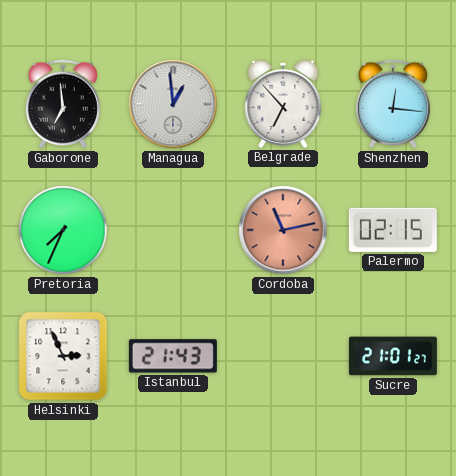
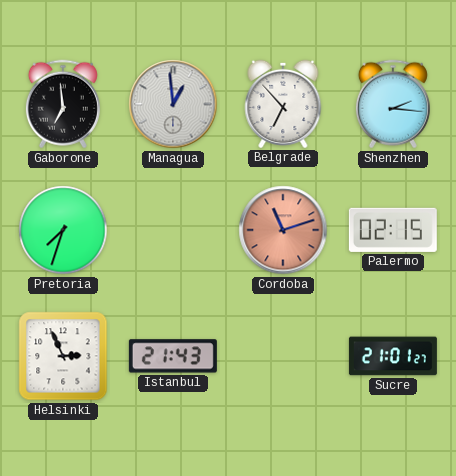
Shenzhen: 12:16 -> 2:16
Pretoria: 7:34 -> 7:33
Cordoba: 11:13 -> 11:12
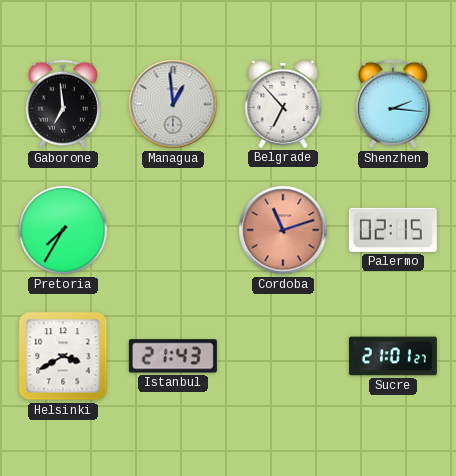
Pretoria: 7:33 -> 7:35
Helsinki: 2:56 -> 3:40
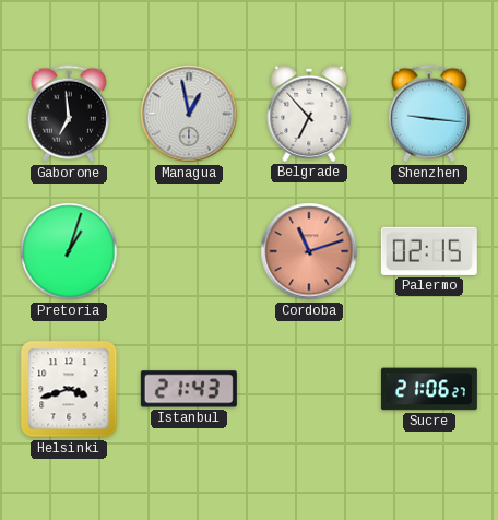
Managua: 12:59 -> 12:58
Shenzhen: 2:16 -> 9:16
Pretoria: 7:35 -> 1:03
Helsinki: 3:40 -> 3:42
Sucre: 21:01 -> 21:06
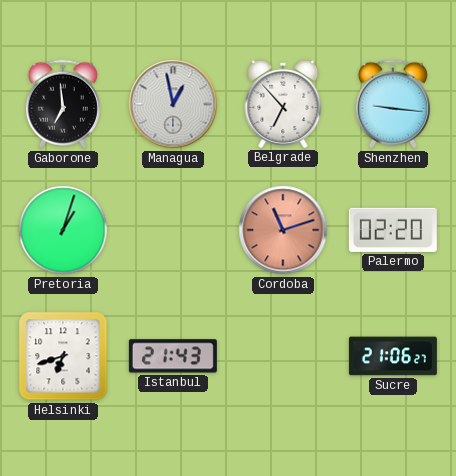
Palermo: 02:15 -> 02:20
Helsinki: 3:42 -> 6:42
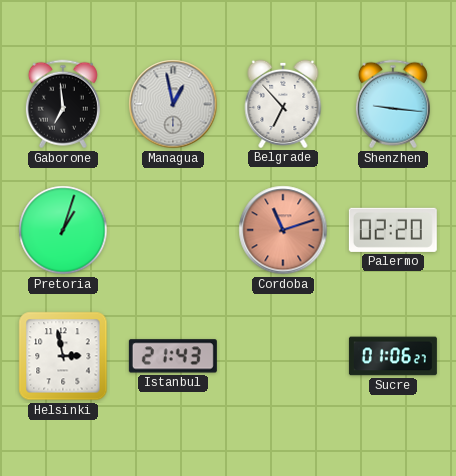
Helsinki: 6:42 -> 2:58
Sucre: 21:06 -> 01:06
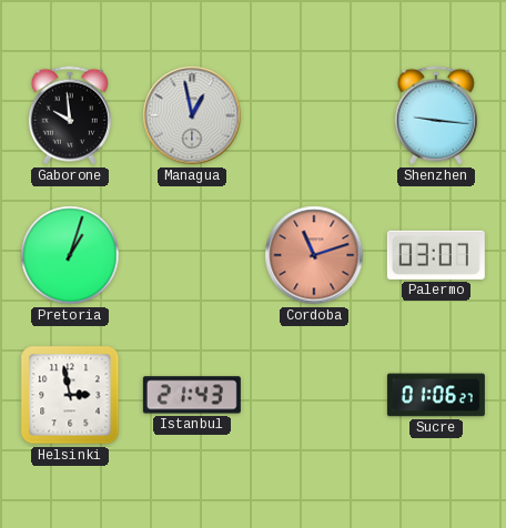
Gaborone: 6:59 -> 9:59
Belgrade: 6:53 -> none
Palermo: 02:20 -> 03:07
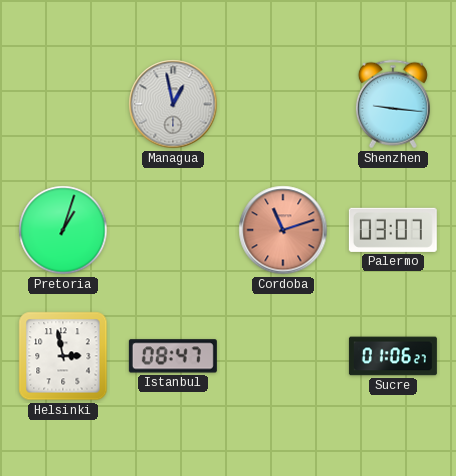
Gaborone: 9:59 -> none
Istanbul: 21:43 -> 08:47
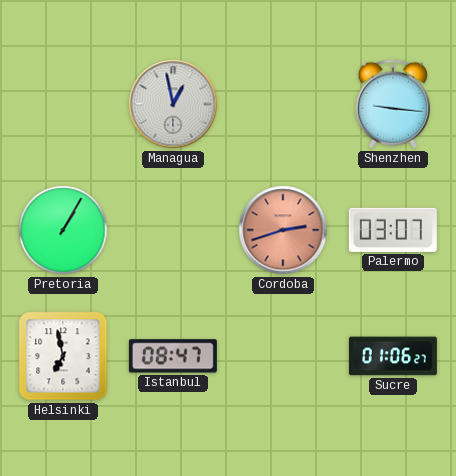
Pretoria: 1:03 -> 1:05
Cordoba: 11:12 -> 2:42
Helsinki: 2:58 -> 6:58
